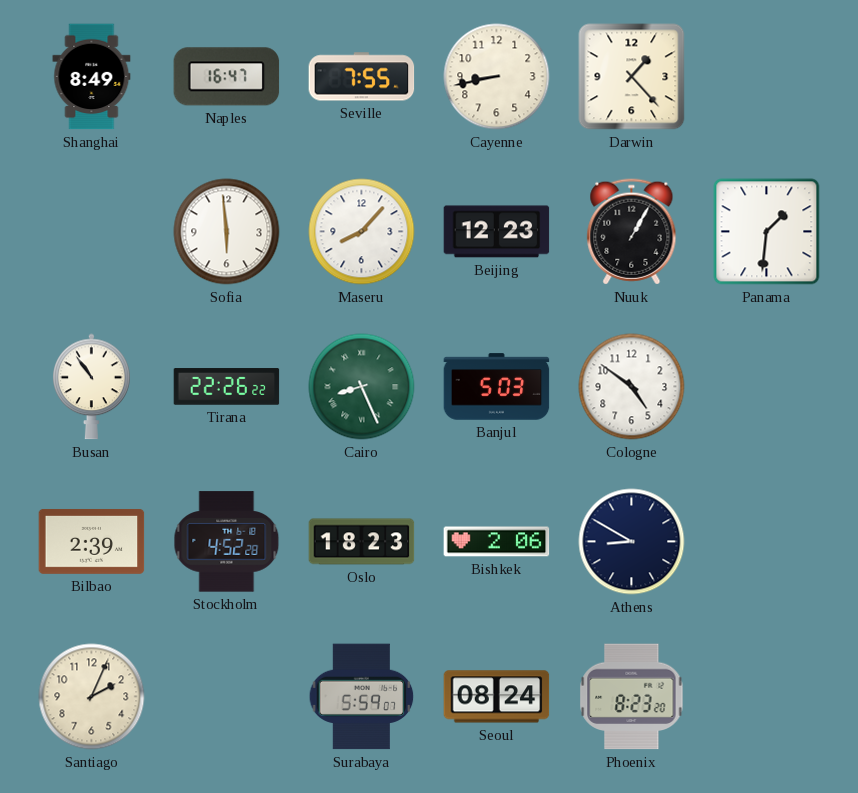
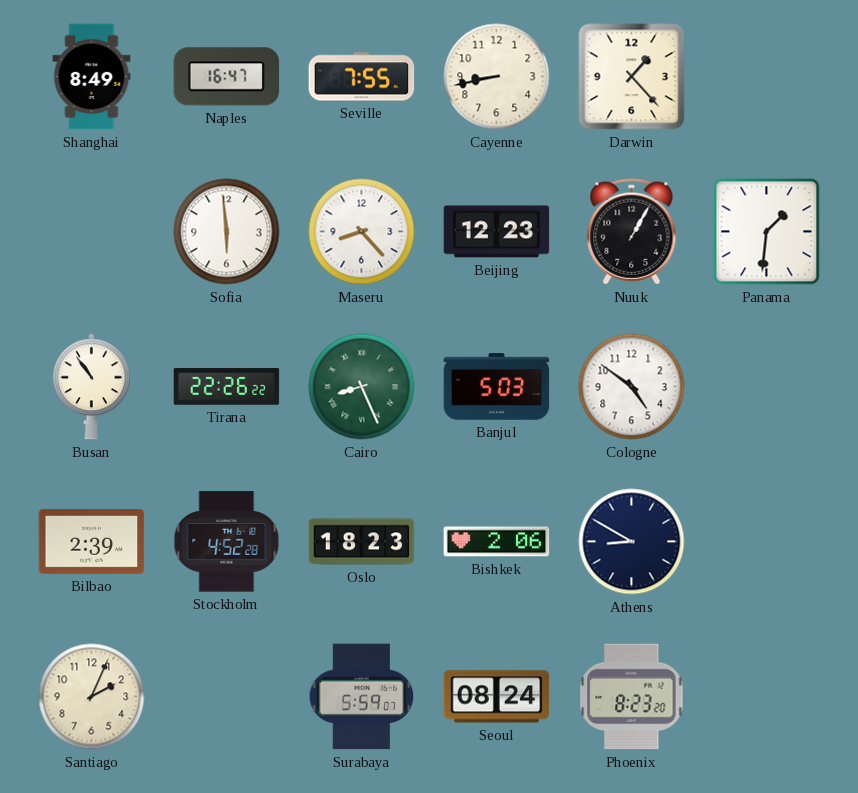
Maseru: 8:07 -> 8:23
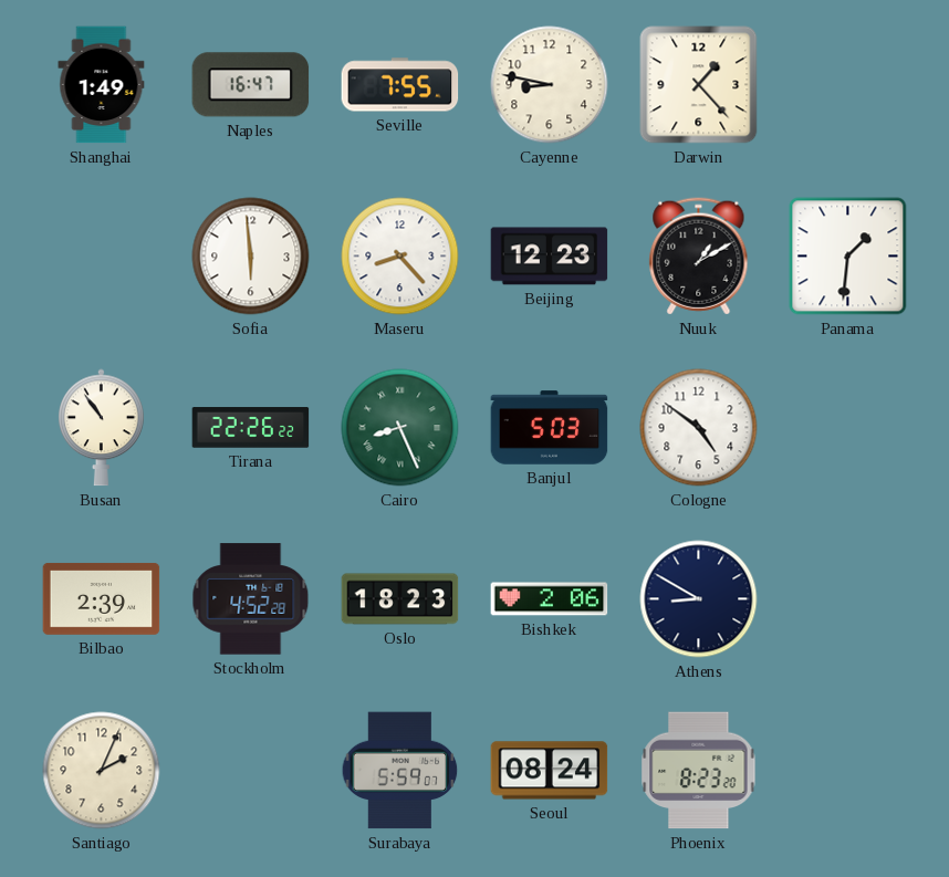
Shanghai: 8:49 -> 1:49
Cayenne: 8:43 -> 8:47
Nuuk: 1:05 -> 1:10
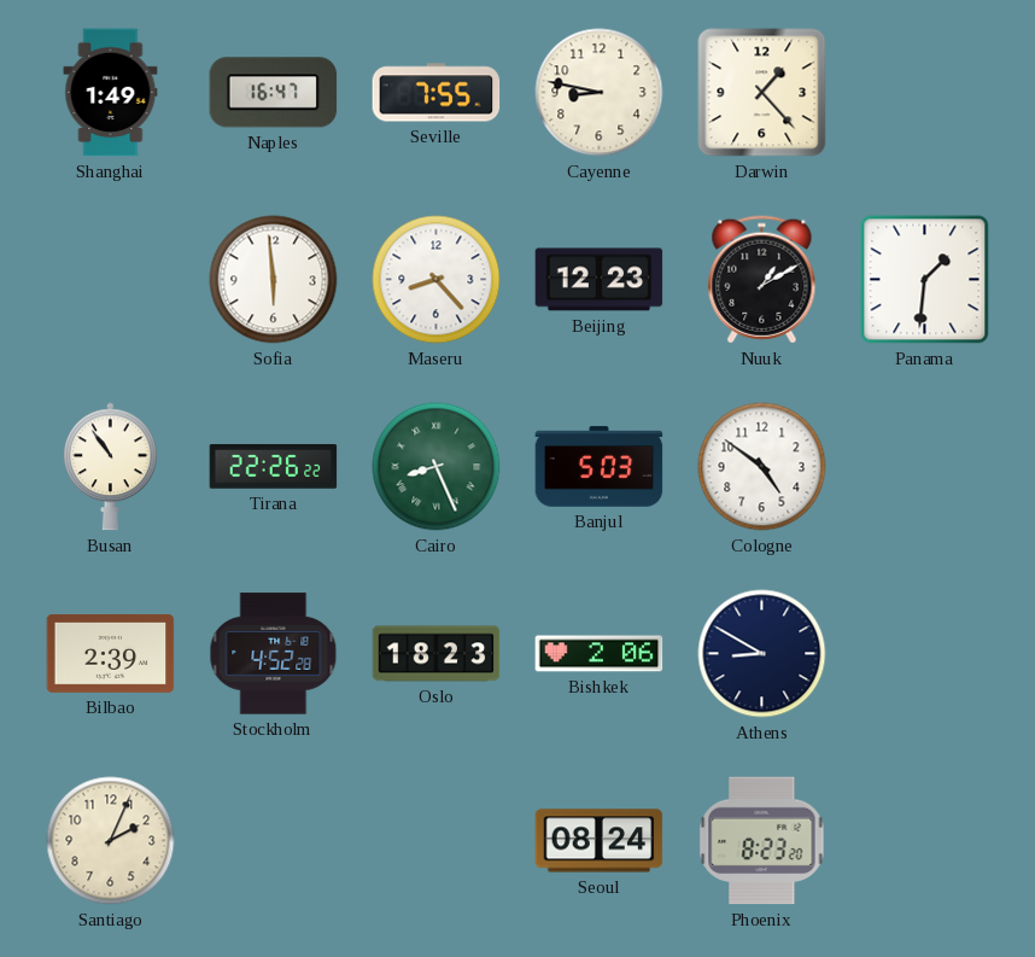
Surabaya: 5:59 -> none
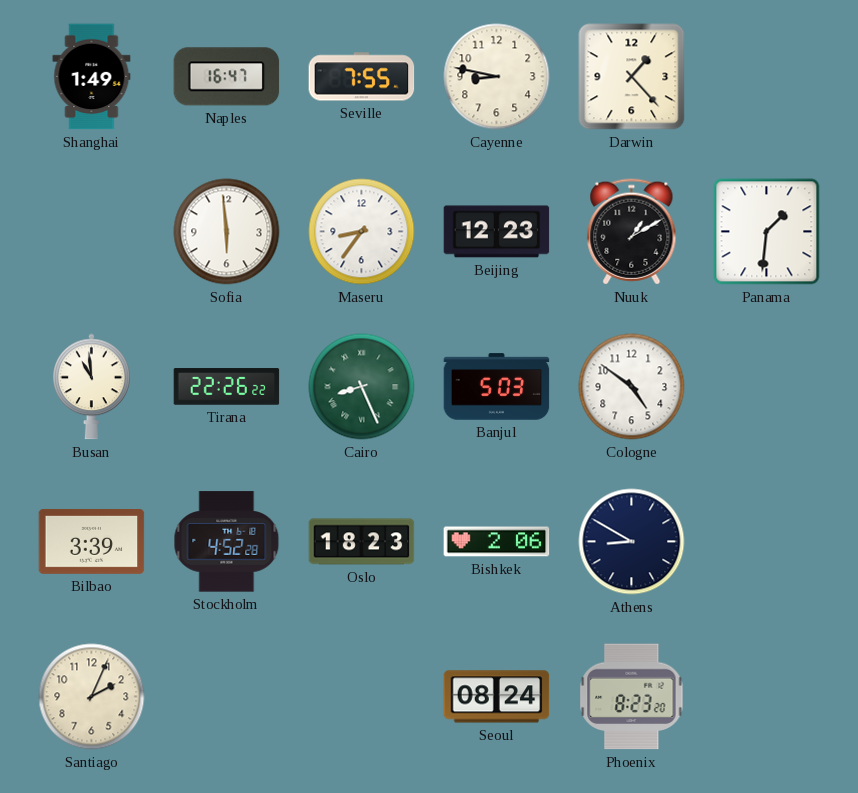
Maseru: 8:23 -> 8:36
Busan: 10:54 -> 10:59
Bilbao: 2:39 -> 3:39
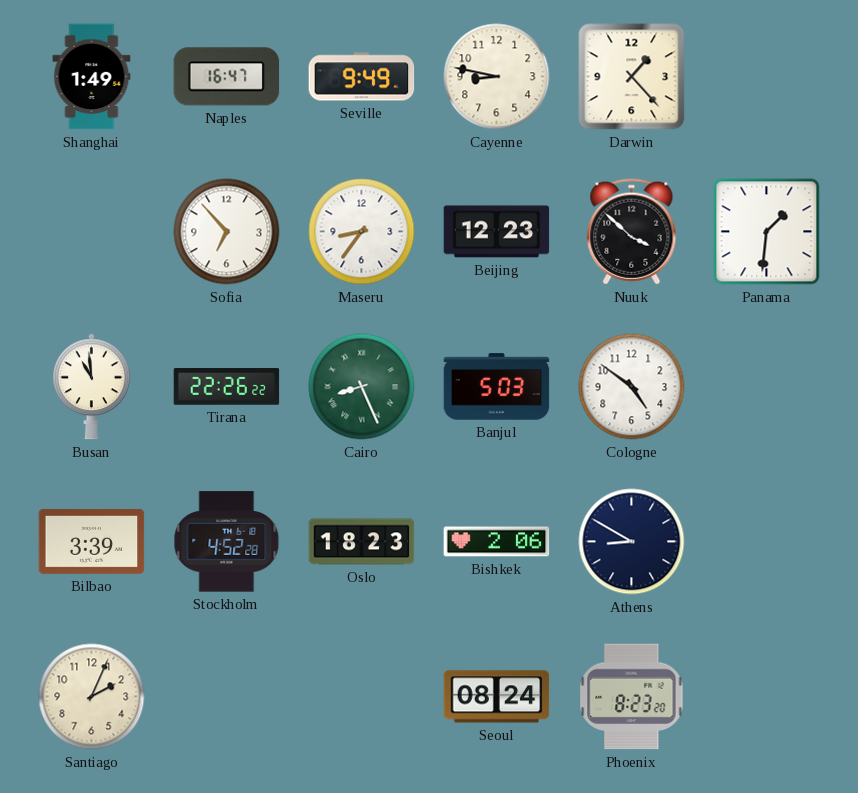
Seville: 7:55 -> 9:49
Sofia: 5:59 -> 6:53
Nuuk: 1:10 -> 3:52
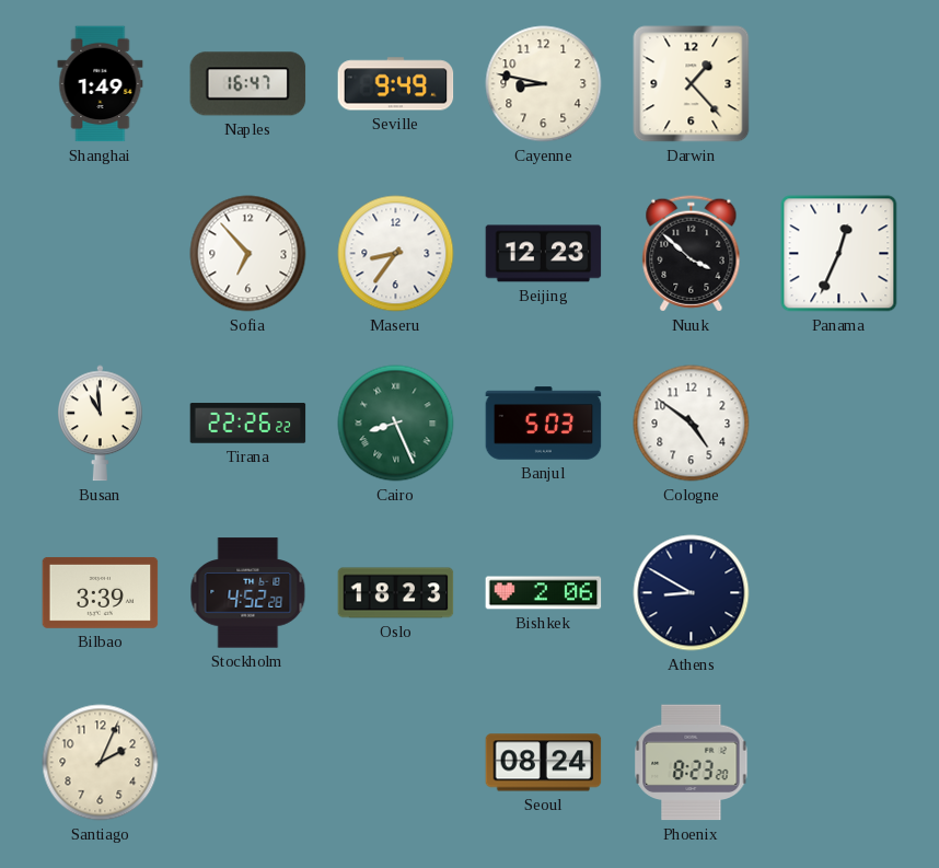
Panama: 1:31 -> 12:34
